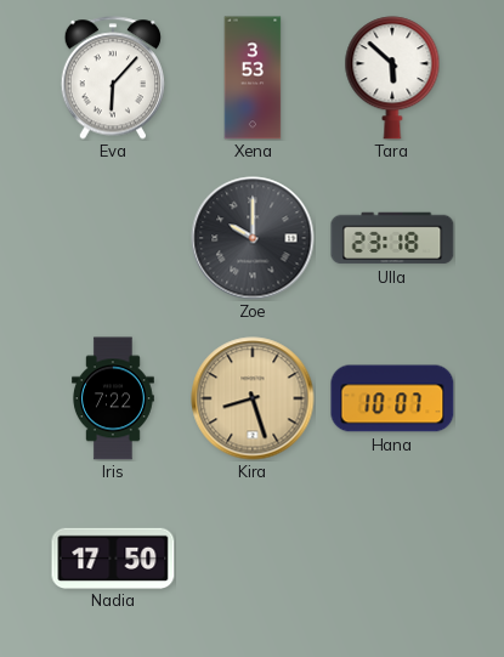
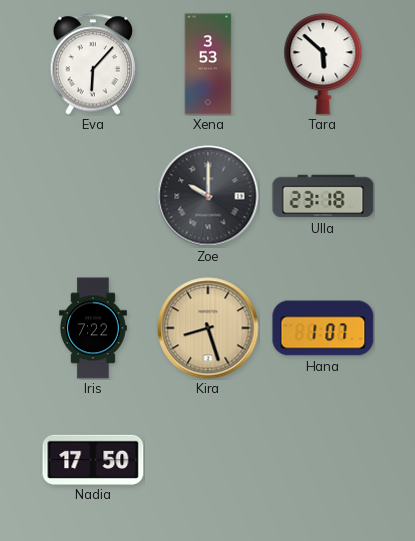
Hana: 10:07 -> 1:07
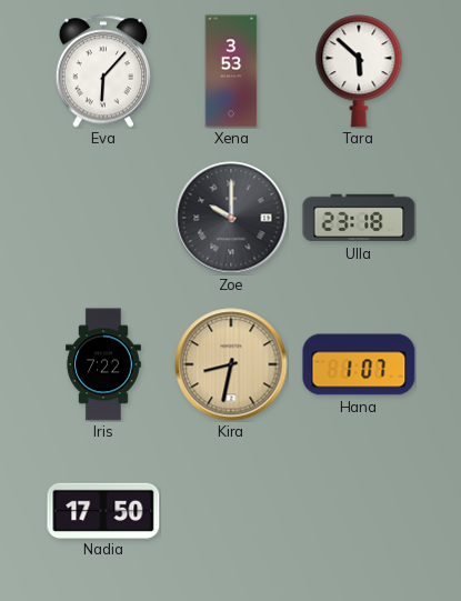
Kira: 8:27 -> 8:32
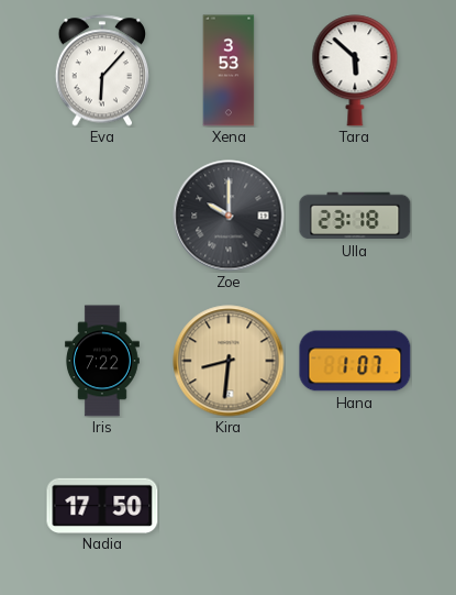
Kira: 8:32 -> 8:31
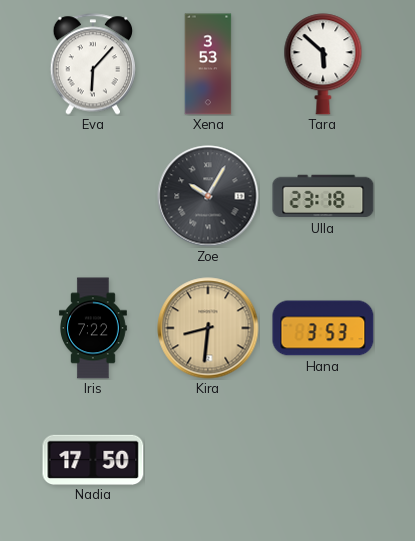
Zoe: 10:00 -> 10:05
Hana: 1:07 -> 3:53
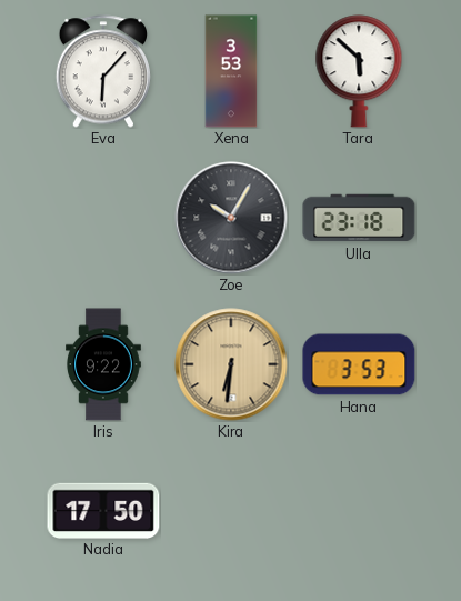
Iris: 7:22 -> 9:22
Kira: 8:31 -> 6:31
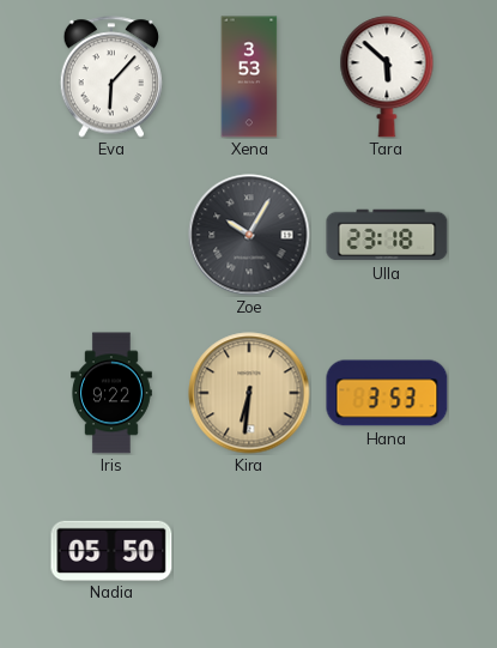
Nadia: 17:50 -> 05:50
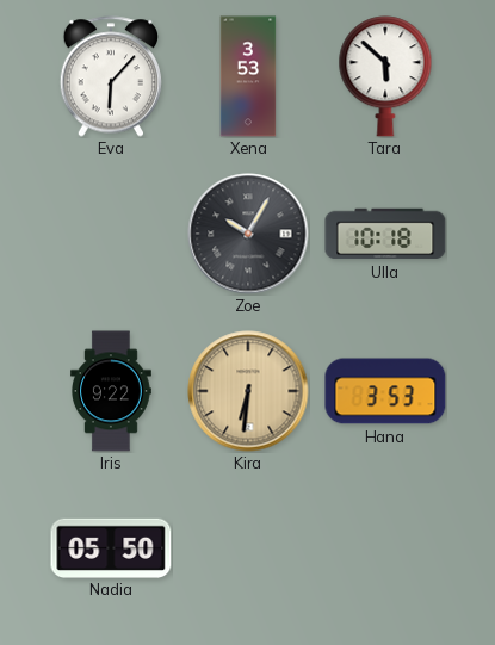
Ulla: 23:18 -> 10:18
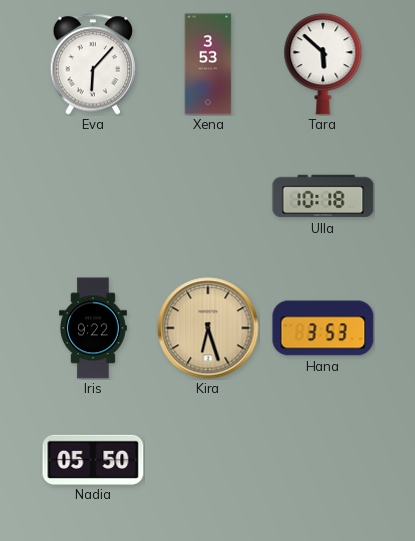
Zoe: 10:05 -> none
Kira: 6:31 -> 6:27
